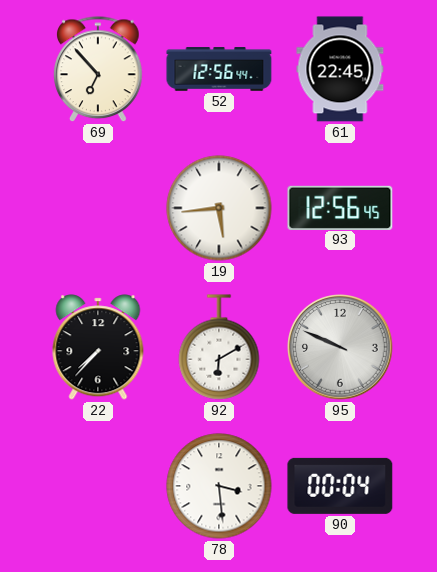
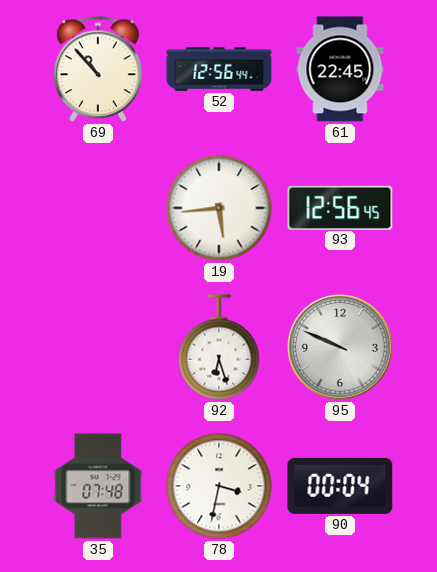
69: 6:53 -> 10:53
22: 7:37 -> none
92: 6:10 -> 6:27
35: none -> 07:48
78: 3:29 -> 3:32
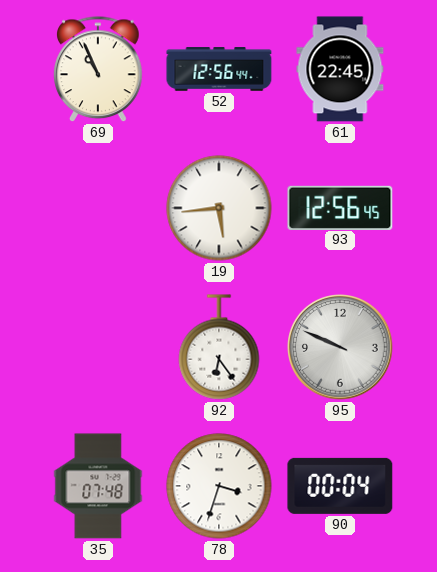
69: 10:53 -> 10:56
92: 6:27 -> 6:24
78: 3:32 -> 3:33
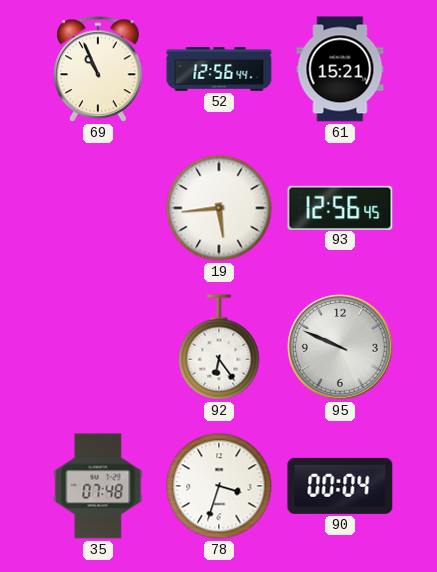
61: 22:45 -> 15:21
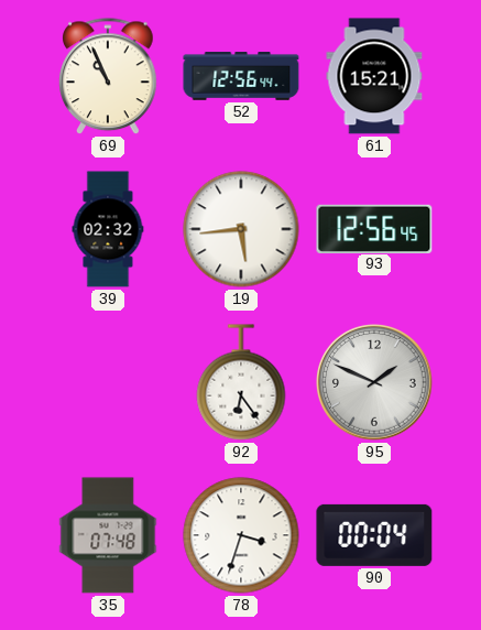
39: none -> 02:32
95: 9:49 -> 1:49
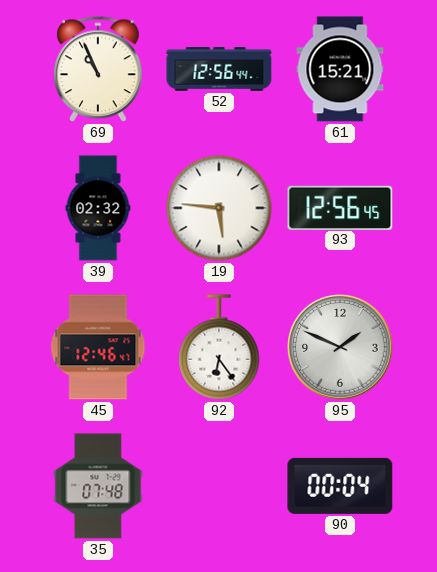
19: 5:44 -> 5:46
45: none -> 12:46
78: 3:33 -> none
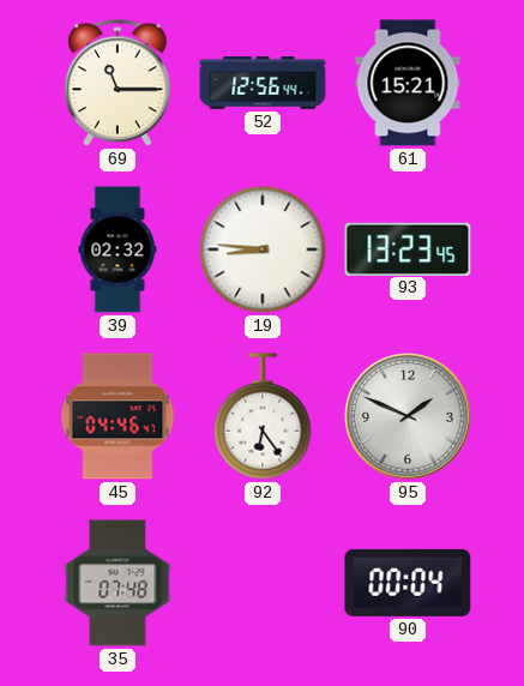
69: 10:56 -> 11:15
19: 5:46 -> 8:46
93: 12:56 -> 13:23
45: 12:46 -> 04:46
